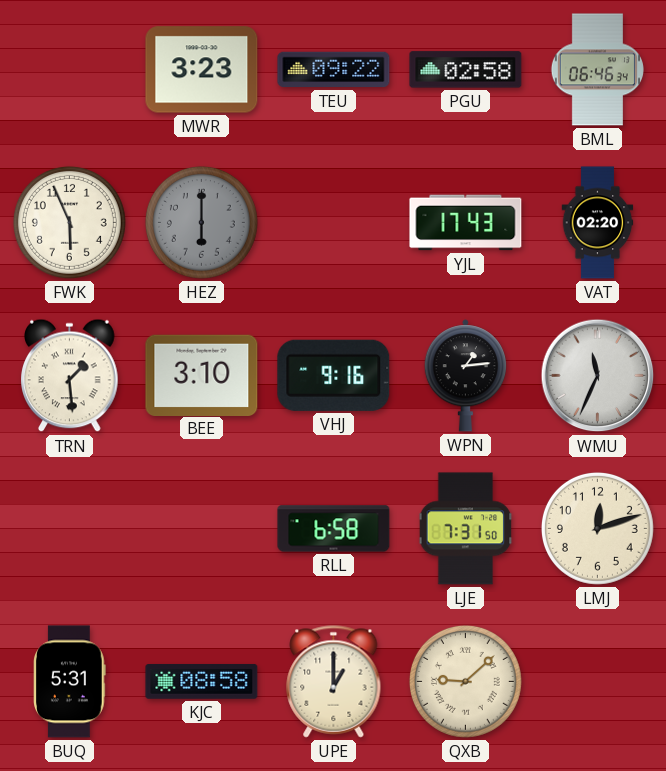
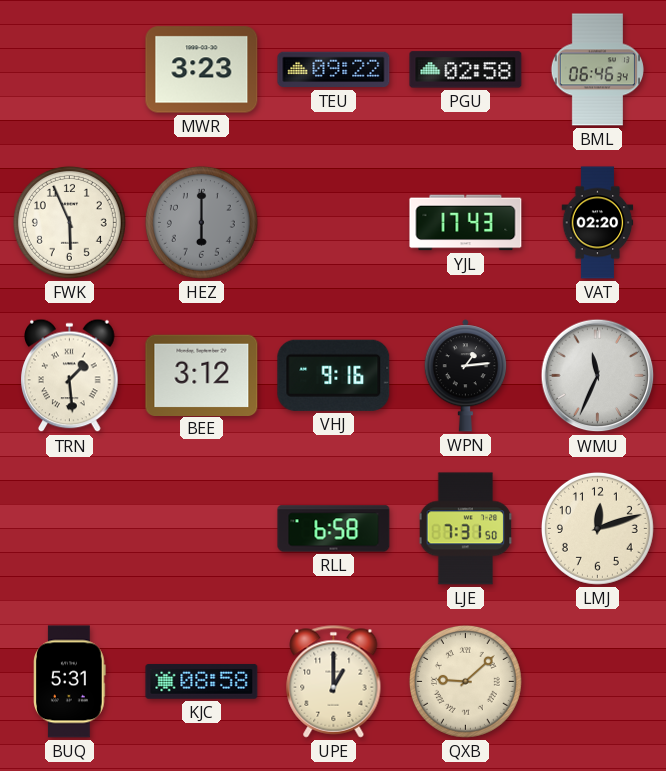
BEE: 3:10 -> 3:12
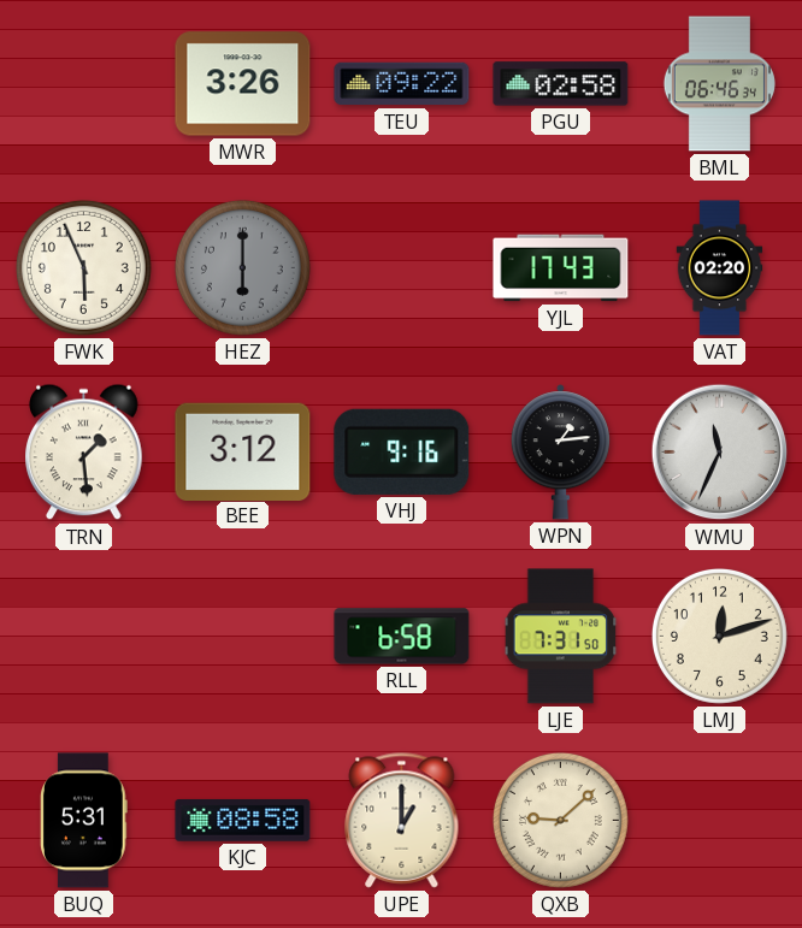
MWR: 3:23 -> 3:26
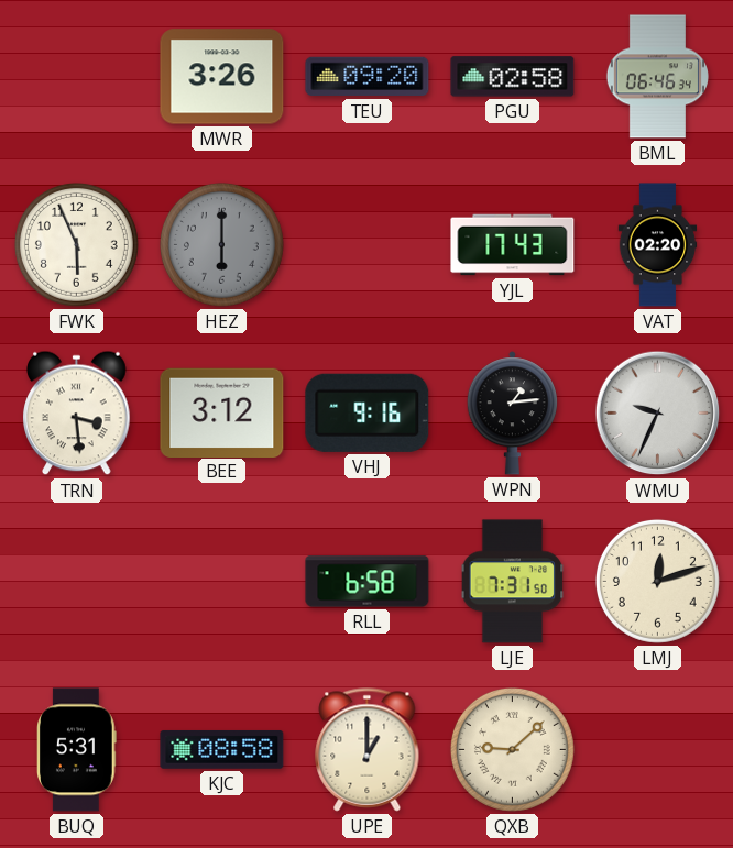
TEU: 09:22 -> 09:20
TRN: 1:29 -> 3:29
WMU: 11:34 -> 9:34
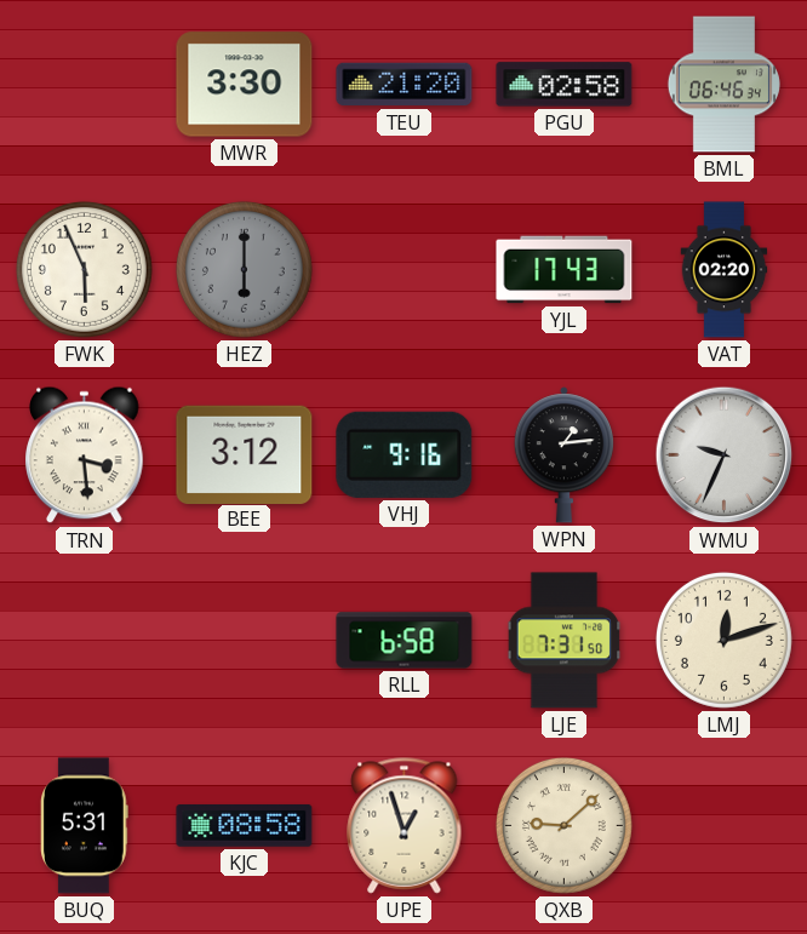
MWR: 3:26 -> 3:30
TEU: 09:20 -> 21:20
UPE: 1:00 -> 12:57
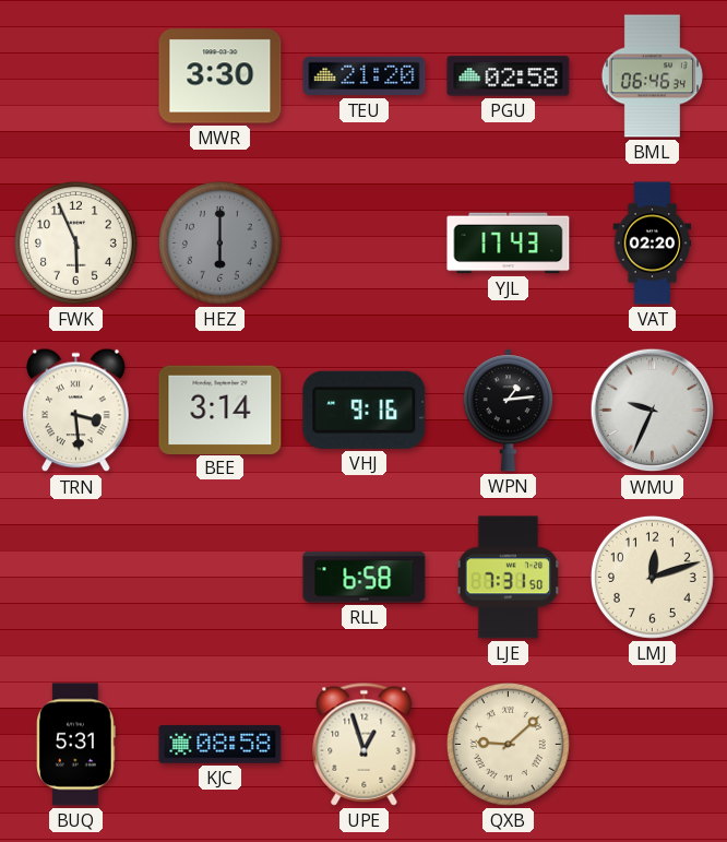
BEE: 3:12 -> 3:14
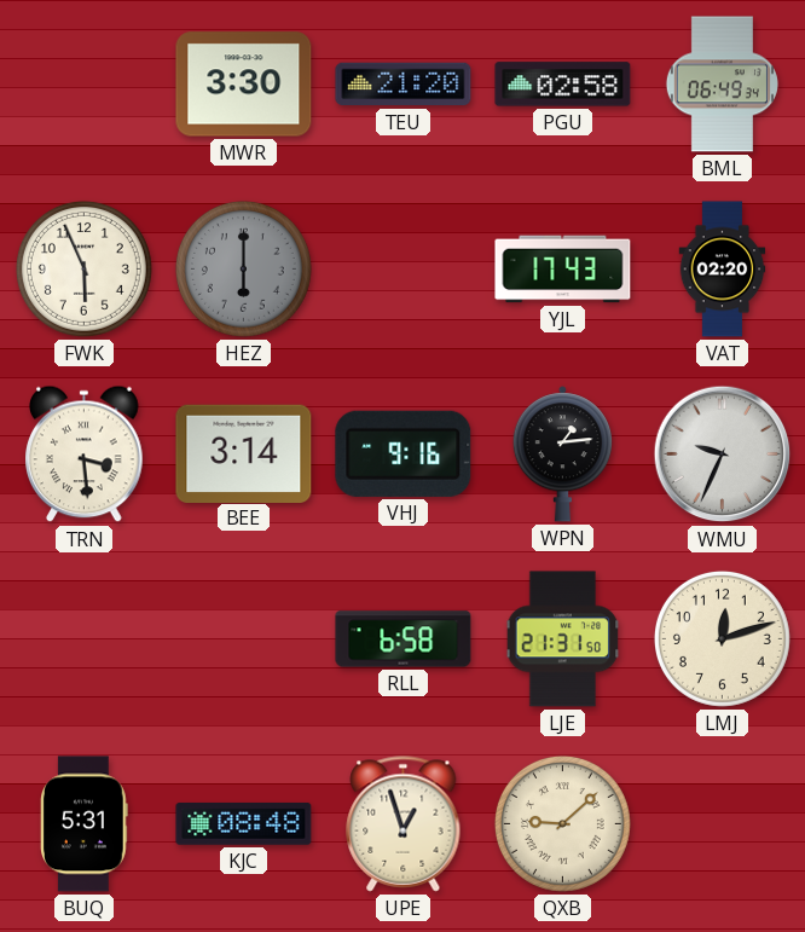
BML: 06:46 -> 06:49
LJE: 7:31 -> 21:31
KJC: 08:58 -> 08:48
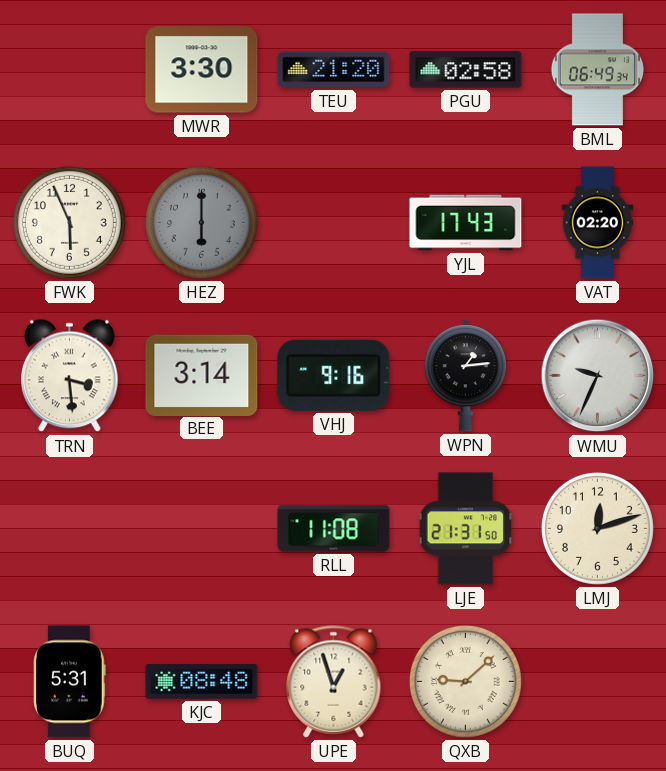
RLL: 6:58 -> 11:08
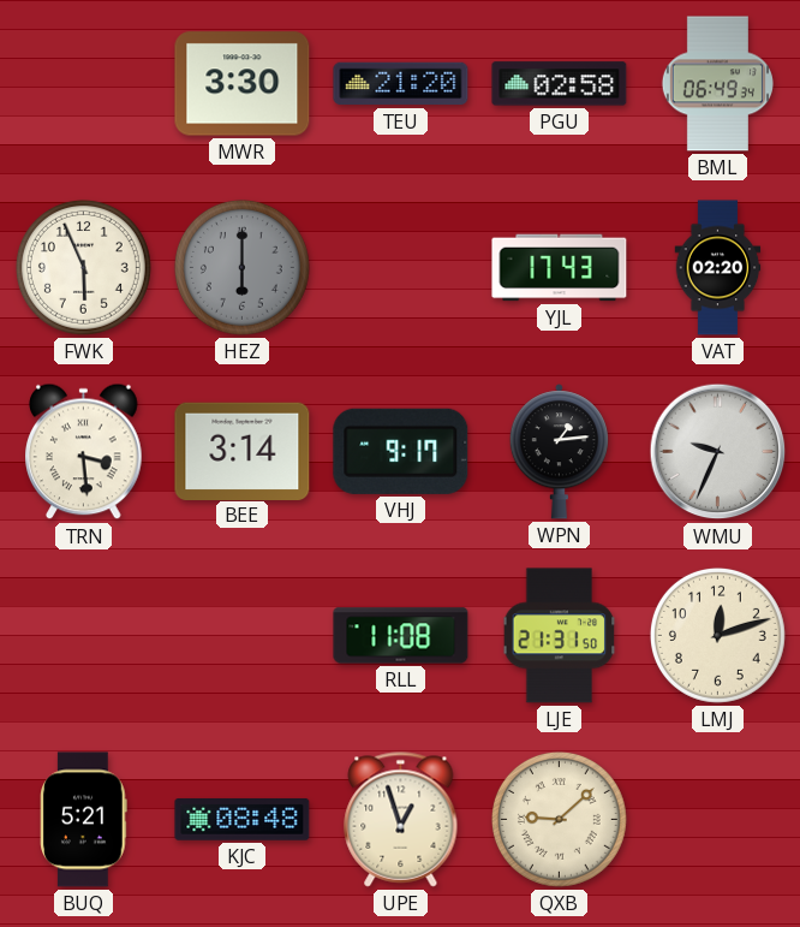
VHJ: 9:16 -> 9:17
BUQ: 5:31 -> 5:21
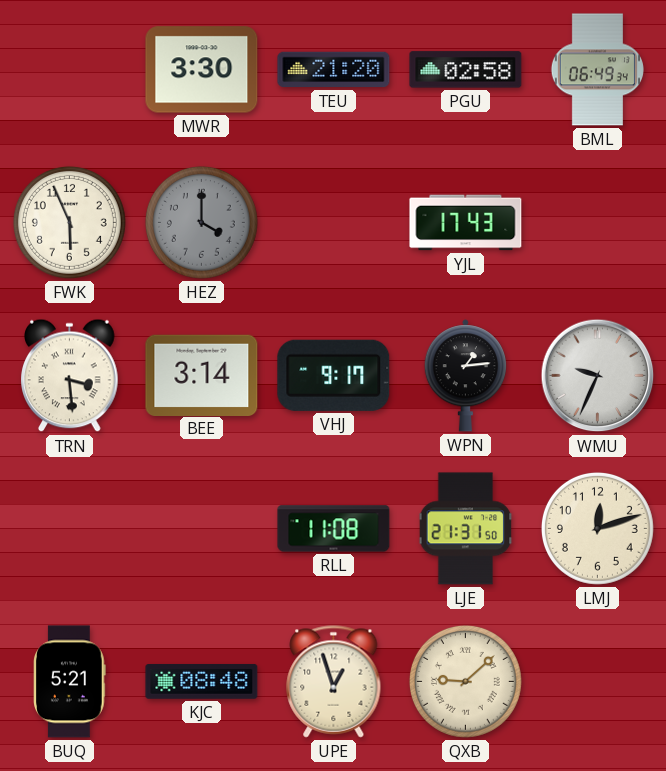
HEZ: 6:00 -> 4:00
VAT: 02:20 -> none
